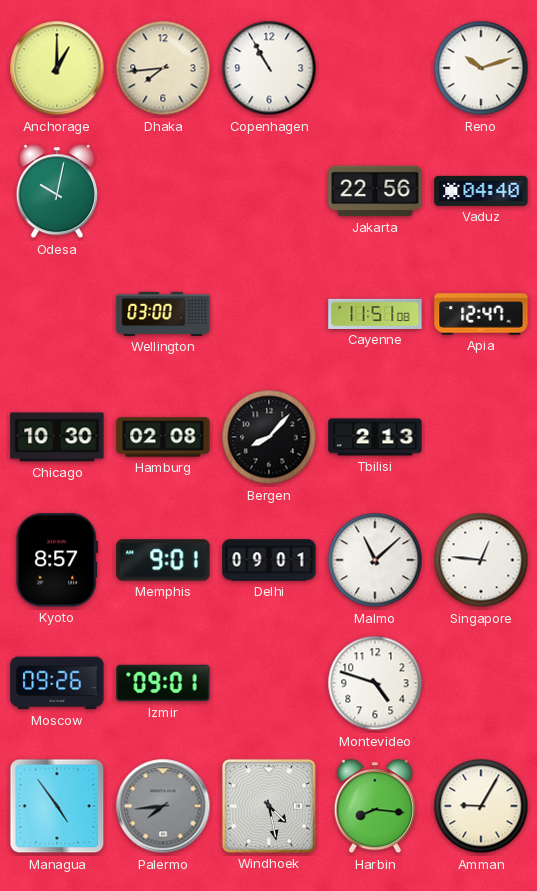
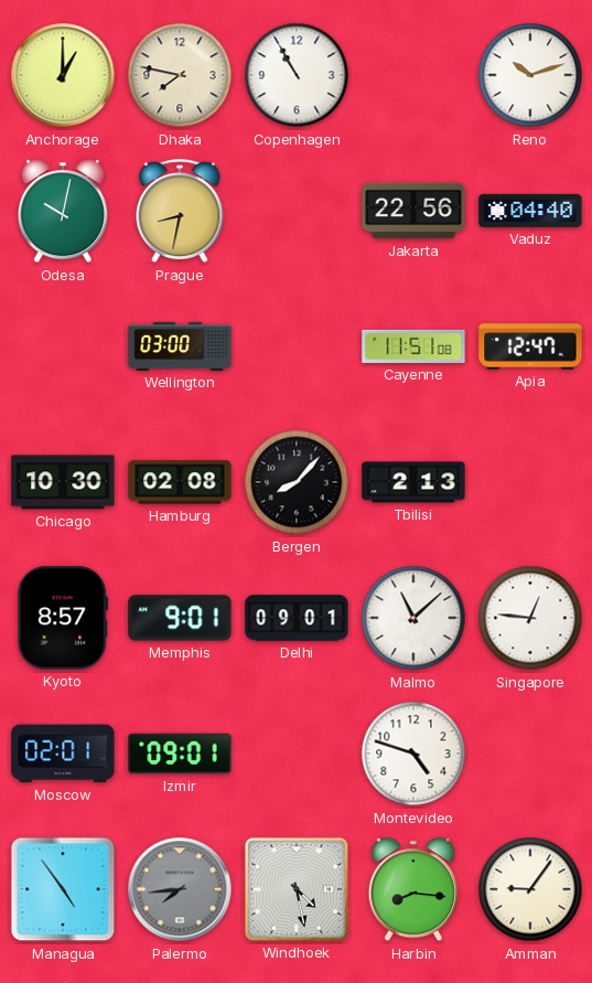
Dhaka: 7:44 -> 7:47
Prague: none -> 8:32
Moscow: 09:26 -> 02:01
Amman: 9:05 -> 9:06
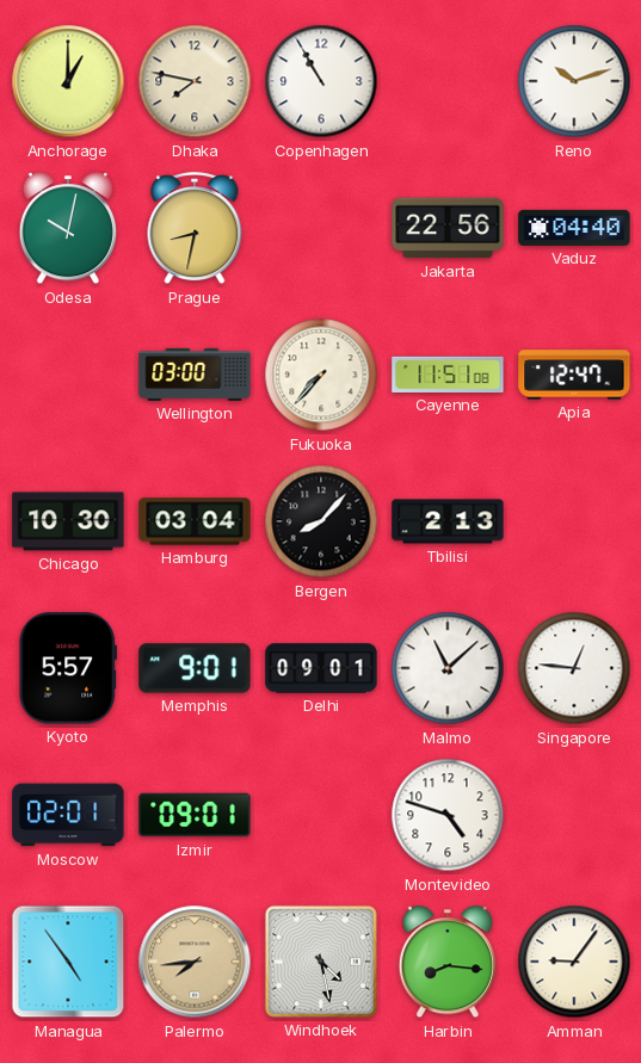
Fukuoka: none -> 7:37
Hamburg: 02:08 -> 03:04
Kyoto: 8:57 -> 5:57
Palermo dial: grey -> champagne
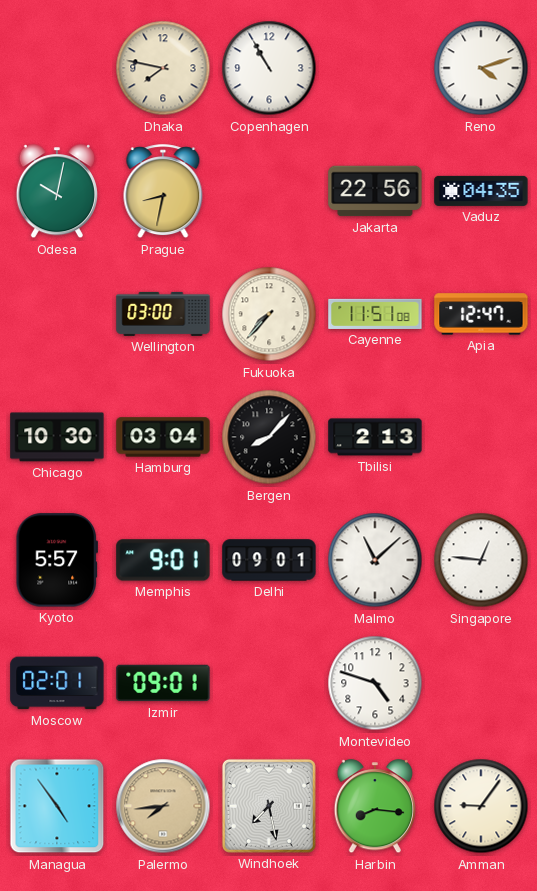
Anchorage: 1:00 -> none
Reno: 10:12 -> 4:12
Vaduz: 04:40 -> 04:35
Windhoek: 4:28 -> 7:28
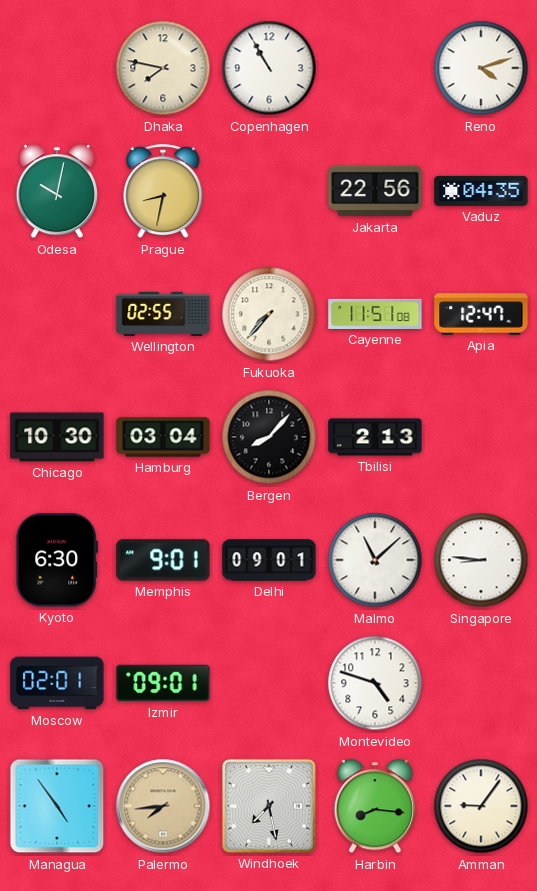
Wellington: 03:00 -> 02:55
Kyoto: 5:57 -> 6:30
Singapore: 12:46 -> 8:46
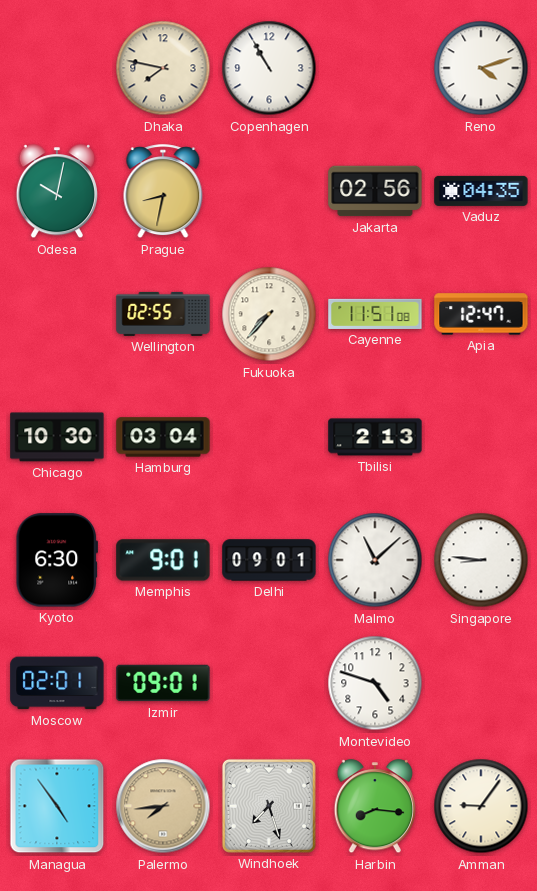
Jakarta: 22:56 -> 02:56
Bergen: 8:07 -> none
Windhoek: 7:28 -> 7:27
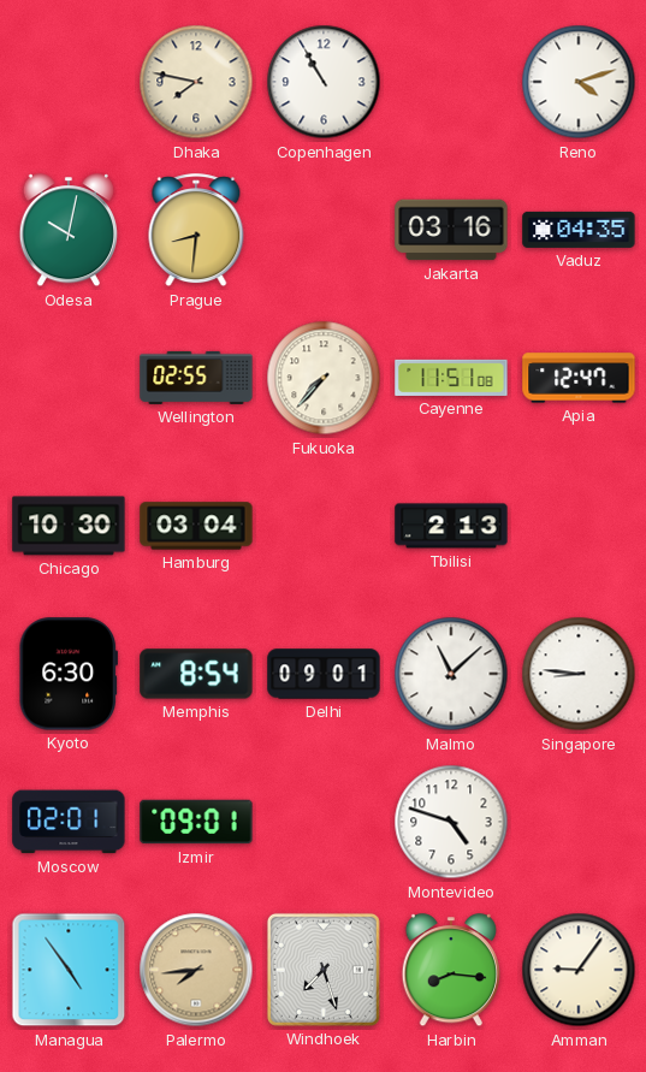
Prague: 8:32 -> 8:31
Jakarta: 02:56 -> 03:16
Memphis: 9:01 -> 8:54
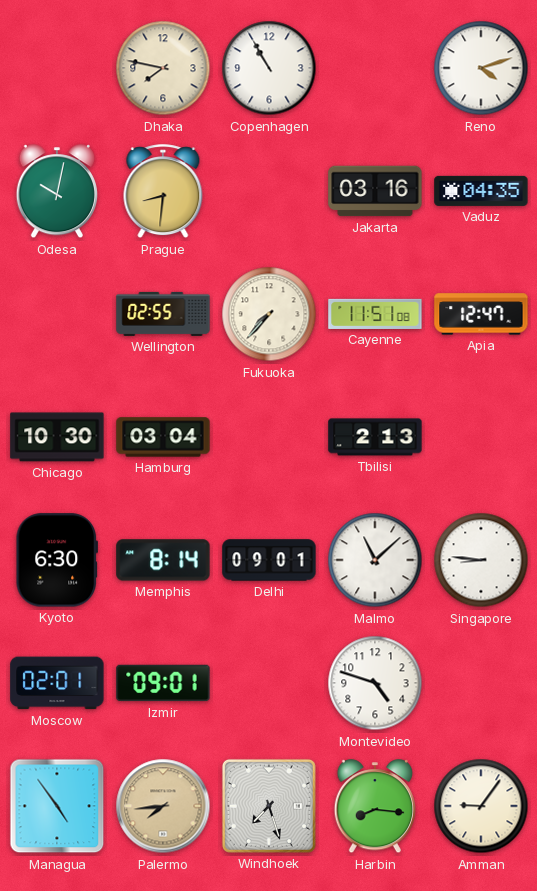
Memphis: 8:54 -> 8:14
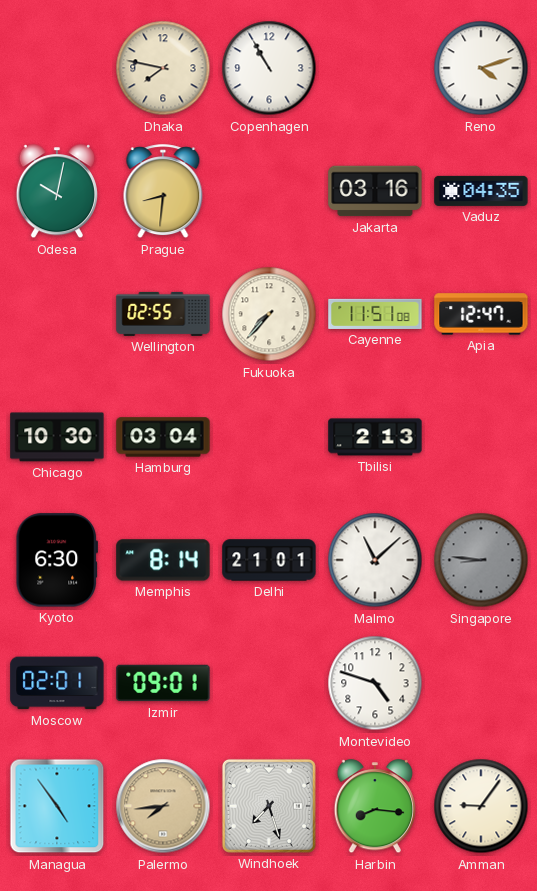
Delhi: 09:01 -> 21:01
Singapore dial: white -> grey
